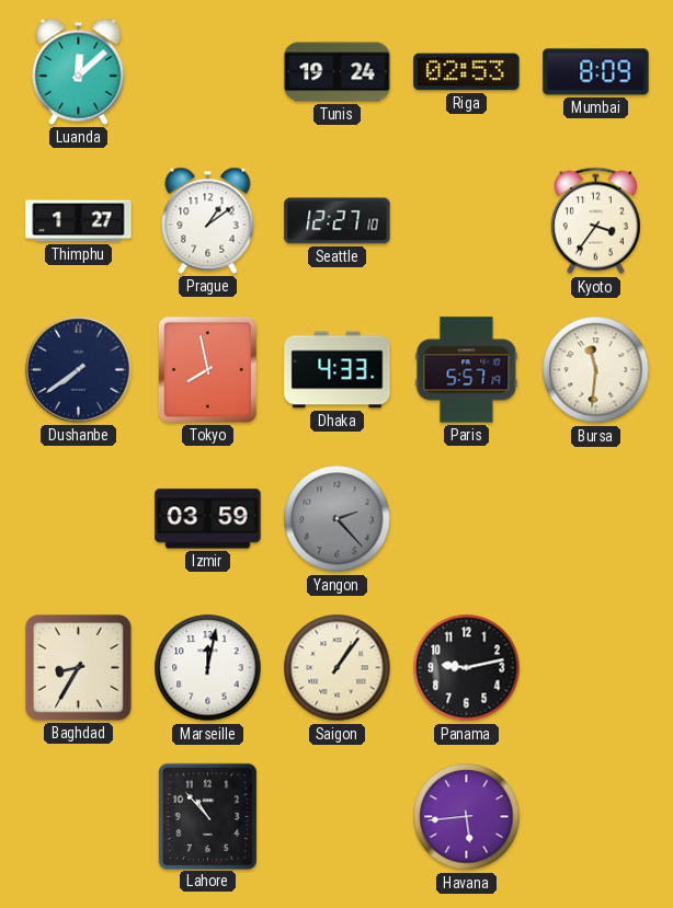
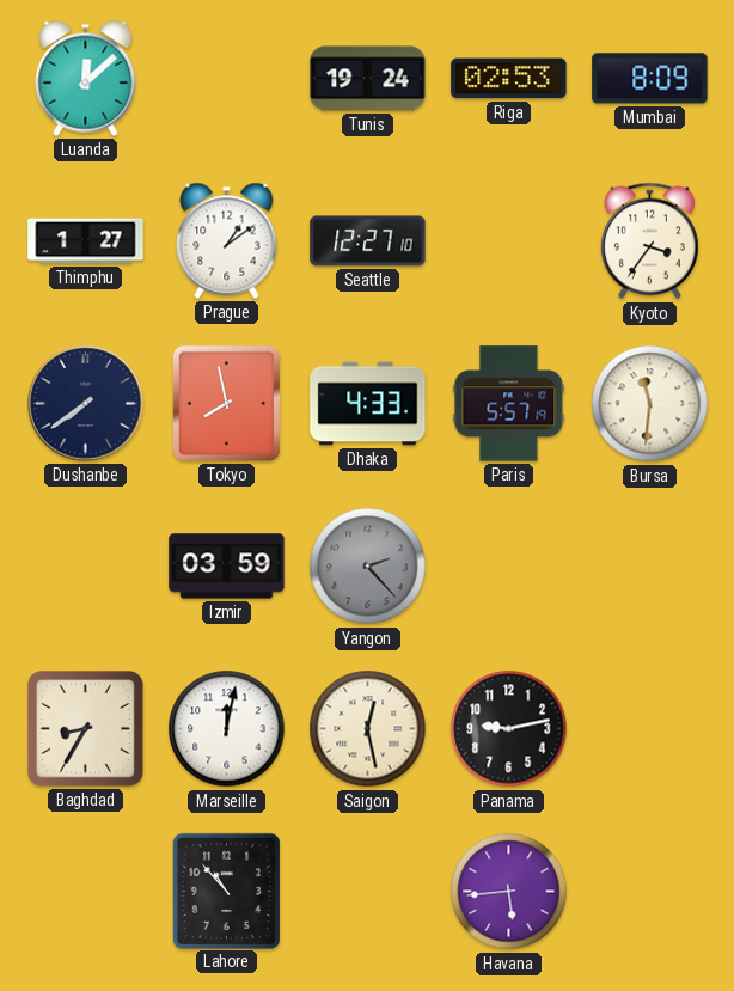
Saigon: 1:06 -> 12:28
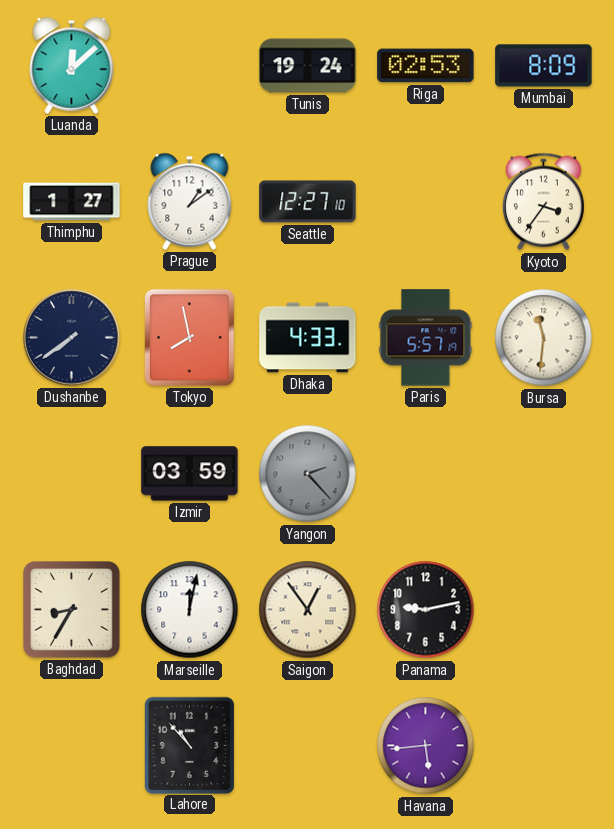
Saigon: 12:28 -> 12:54
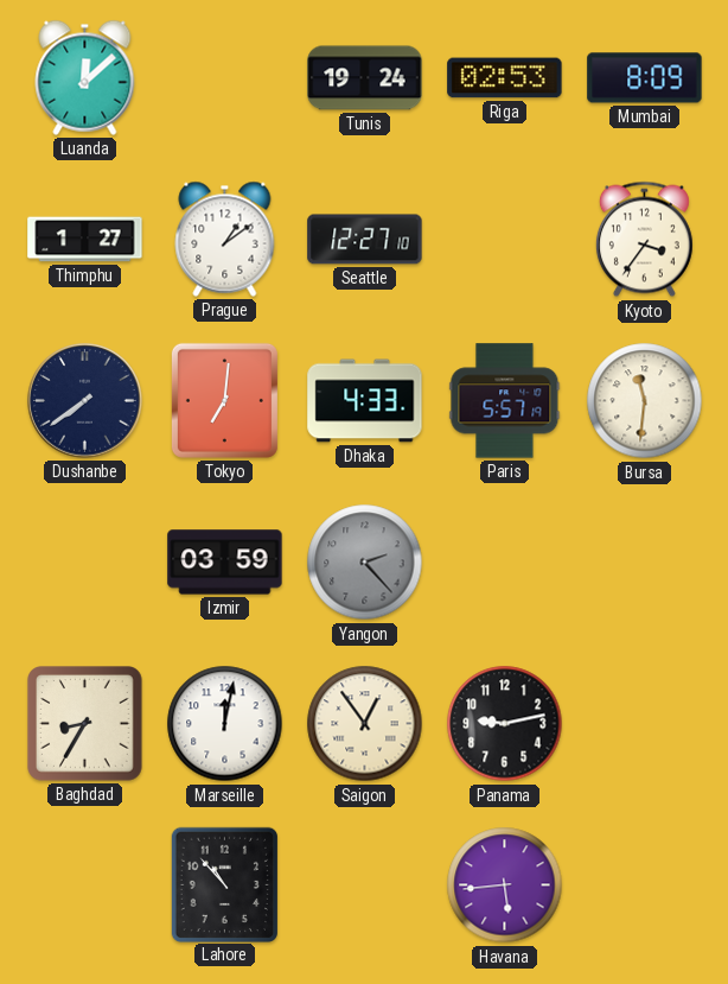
Tokyo: 7:58 -> 7:01
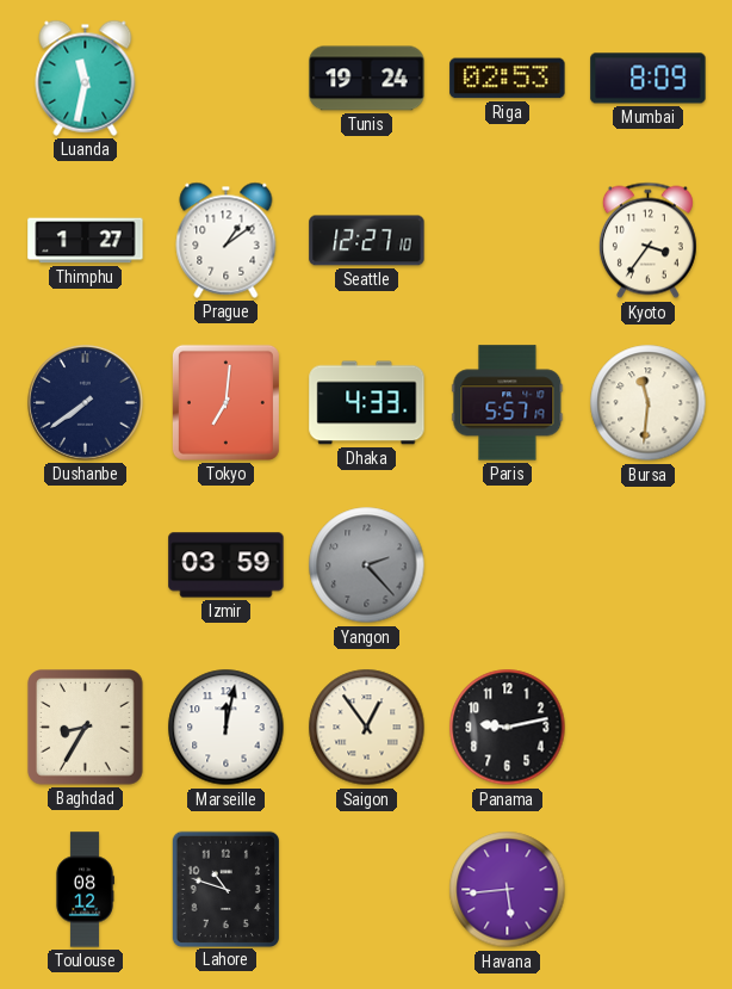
Luanda: 12:08 -> 11:32
Toulouse: none -> 08:12
Lahore: 10:53 -> 10:48
